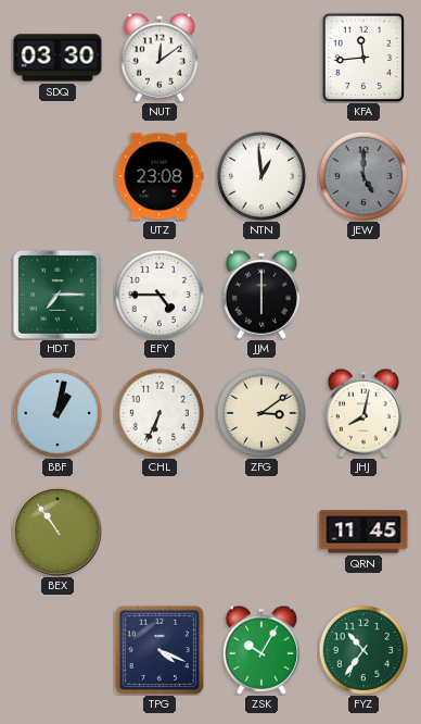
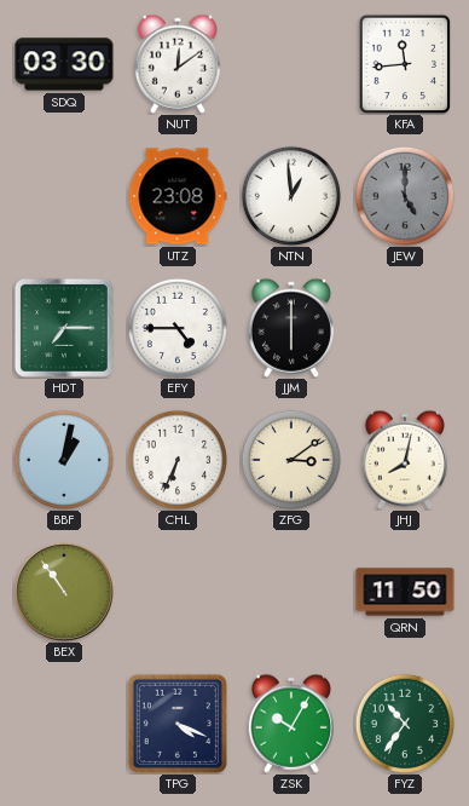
QRN: 11:45 -> 11:50
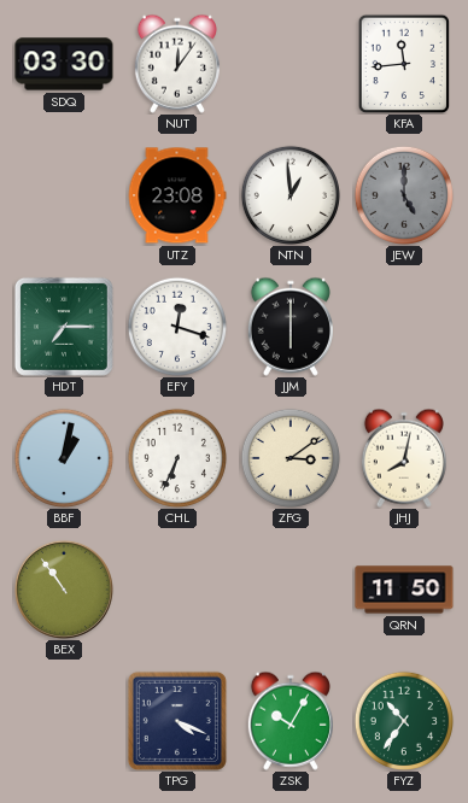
NUT: 12:09 -> 12:06
EFY: 4:45 -> 12:18
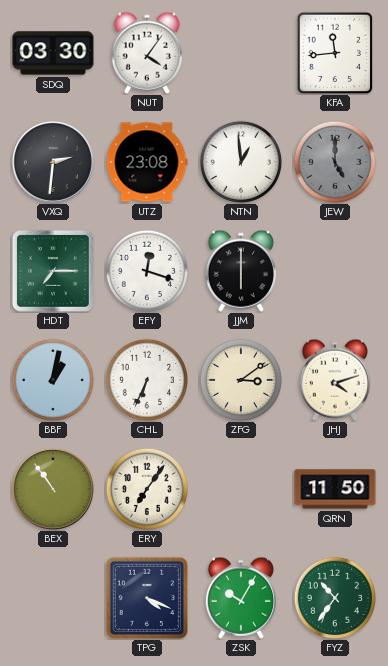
NUT: 12:06 -> 4:06
VXQ: none -> 2:31
JHJ: 8:02 -> 4:12
ERY: none -> 7:06
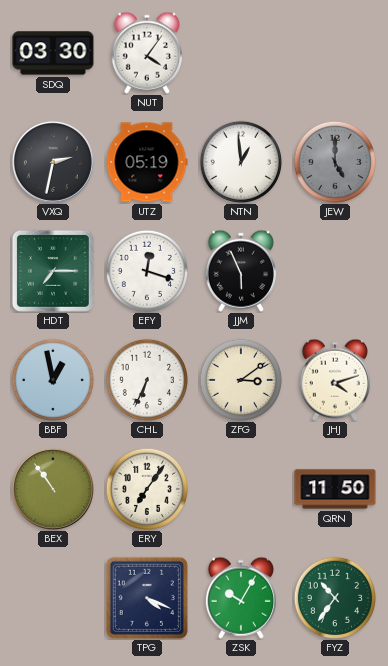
KFA: 11:44 -> none
VXQ: 2:31 -> 2:32
UTZ: 23:08 -> 05:19
JJM: 6:00 -> 5:56
BBF: 1:02 -> 12:58
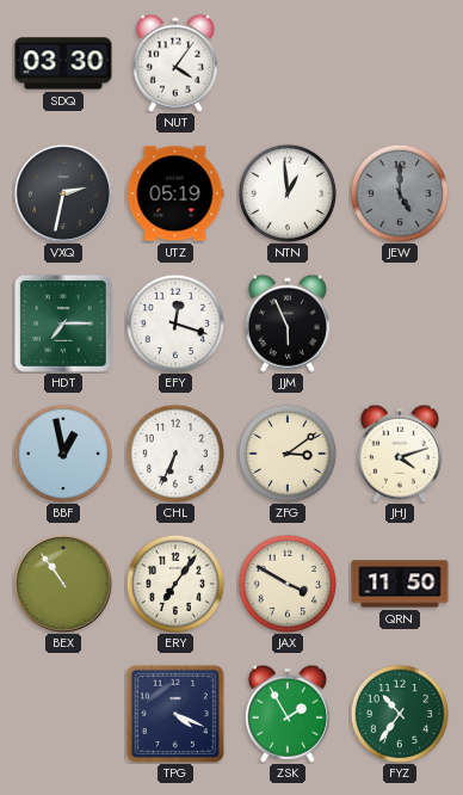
JAX: none -> 3:50
ZSK: 10:05 -> 1:55
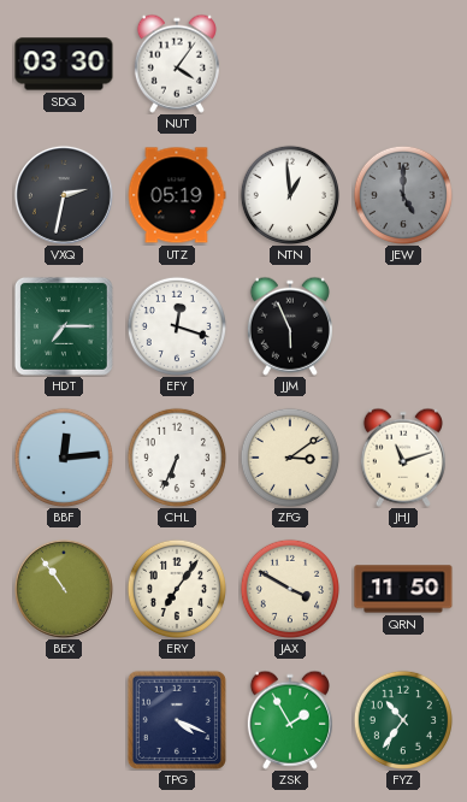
BBF: 12:58 -> 12:14
JHJ: 4:12 -> 11:12
